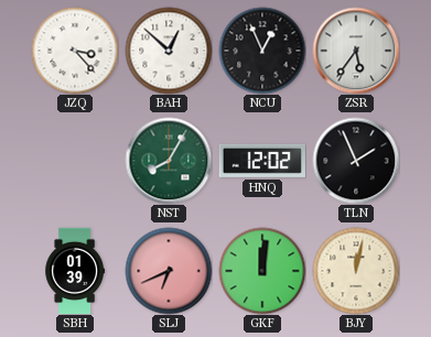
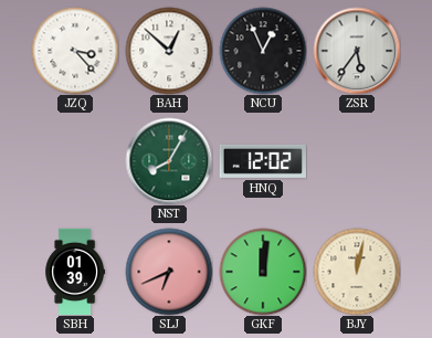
TLN: 1:56 -> none
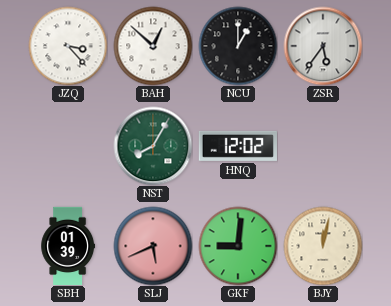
NCU: 12:56 -> 1:00
SLJ: 6:41 -> 5:41
GKF: 12:01 -> 9:01
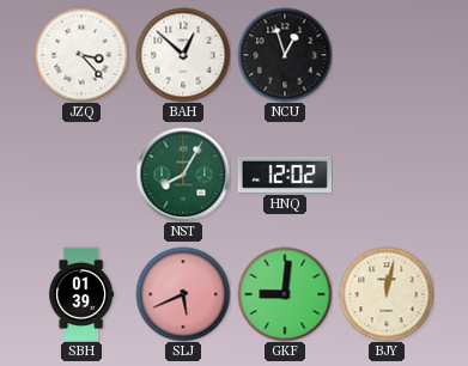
NCU: 1:00 -> 12:57
ZSR: 5:36 -> none
